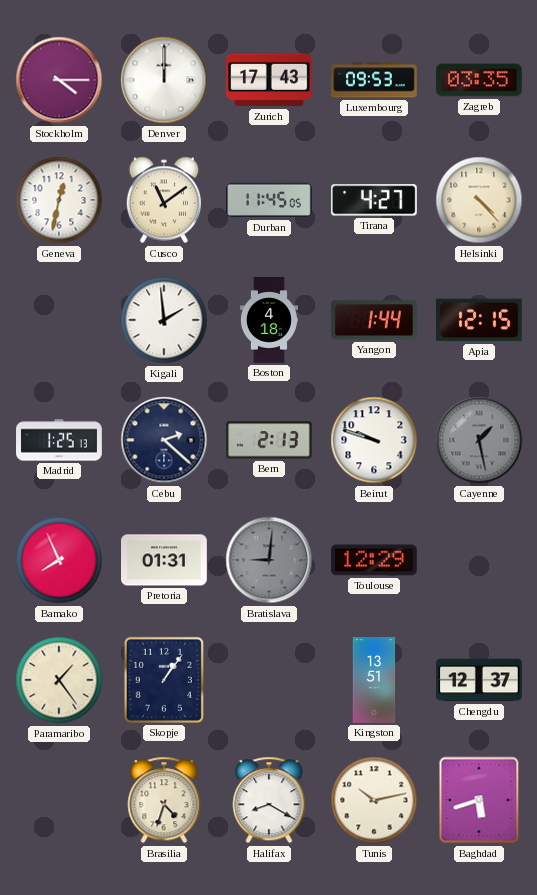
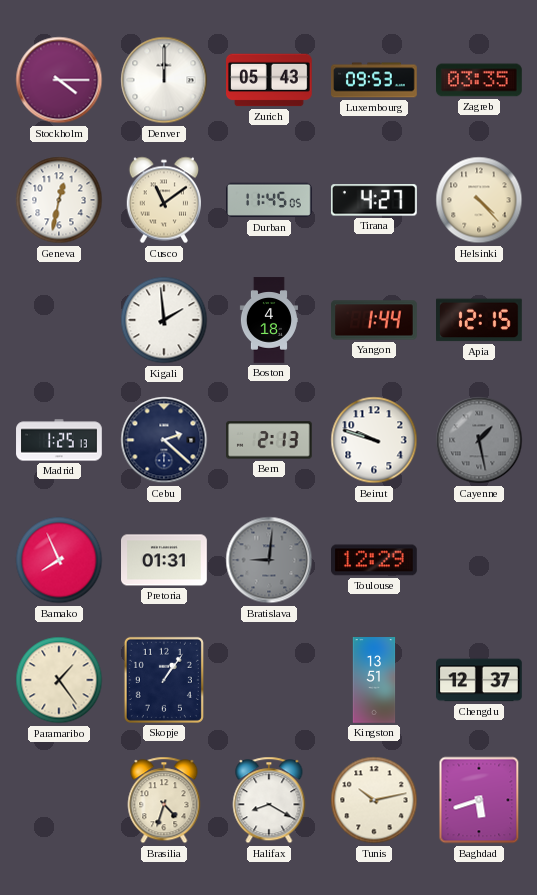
Zurich: 17:43 -> 05:43
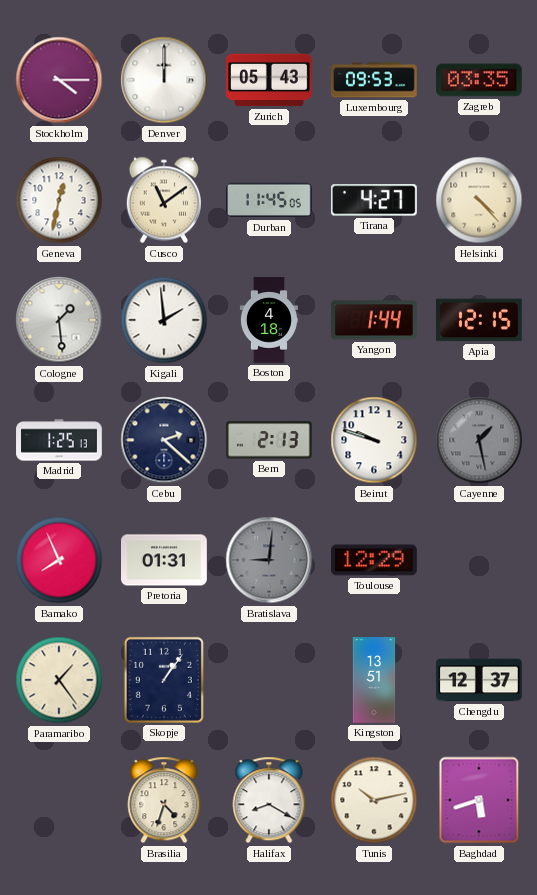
Cologne: none -> 1:29
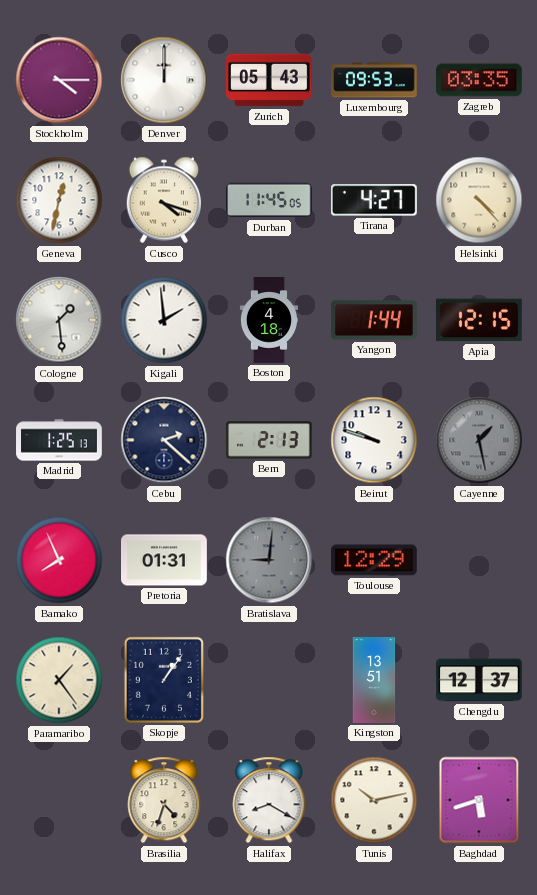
Cusco: 11:09 -> 4:18
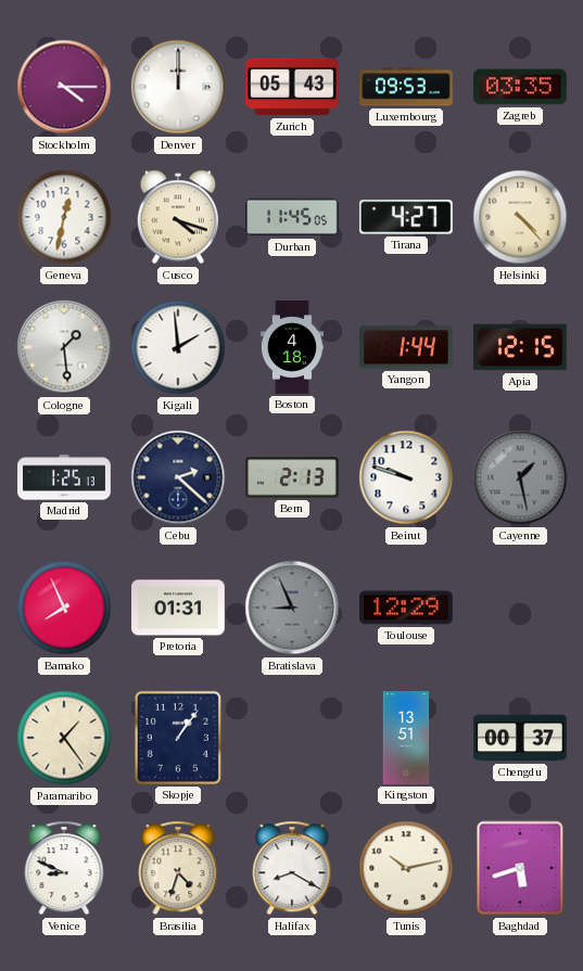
Bratislava: 9:01 -> 8:56
Chengdu: 12:37 -> 00:37
Venice: none -> 8:49
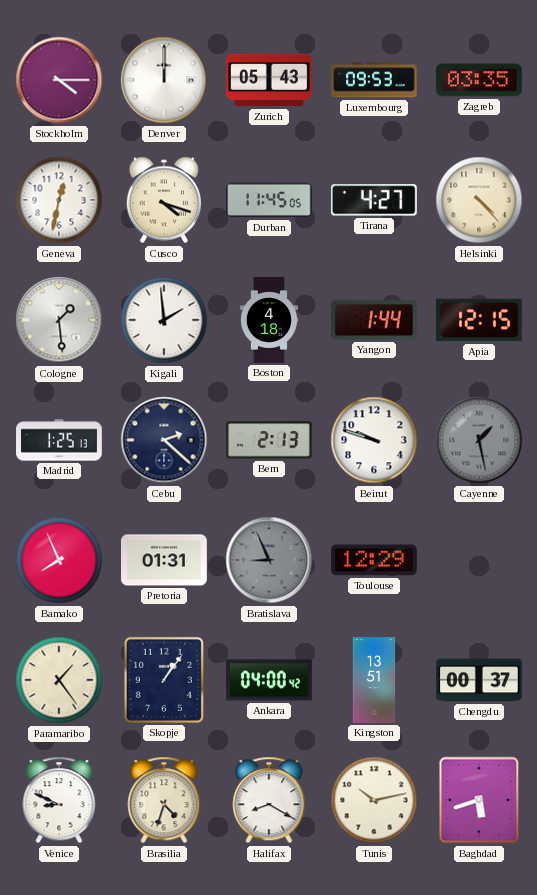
Ankara: none -> 04:00
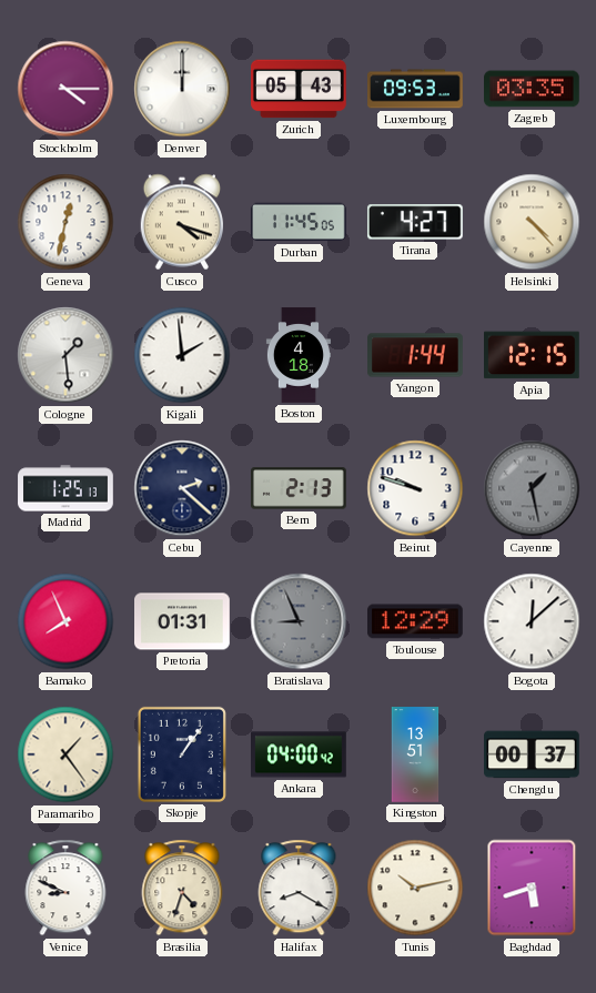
Bogota: none -> 12:08
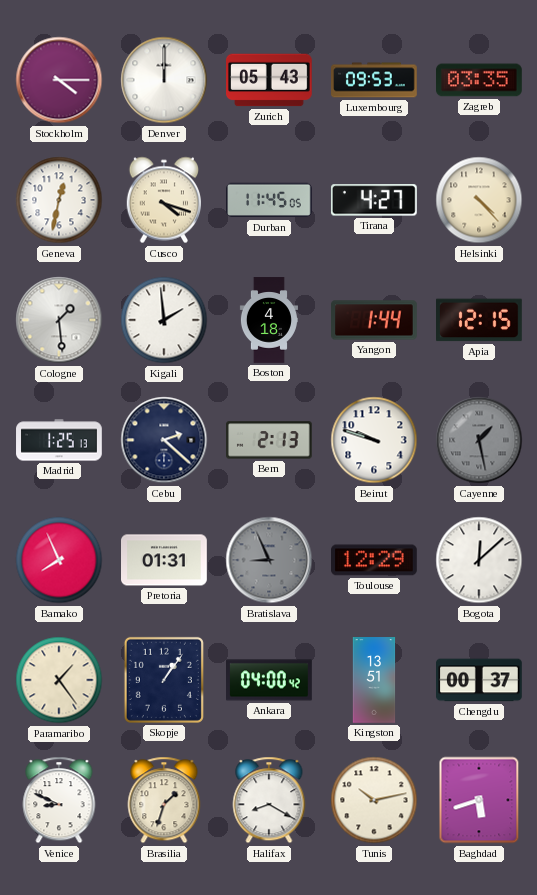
Brasilia: 4:33 -> 1:33
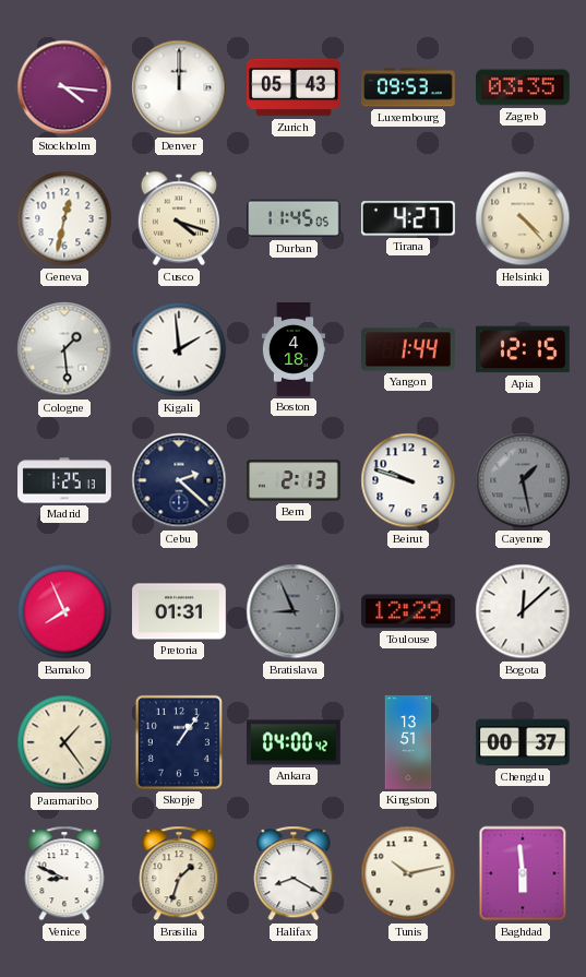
Stockholm: 4:15 -> 4:16
Baghdad: 5:42 -> 5:59
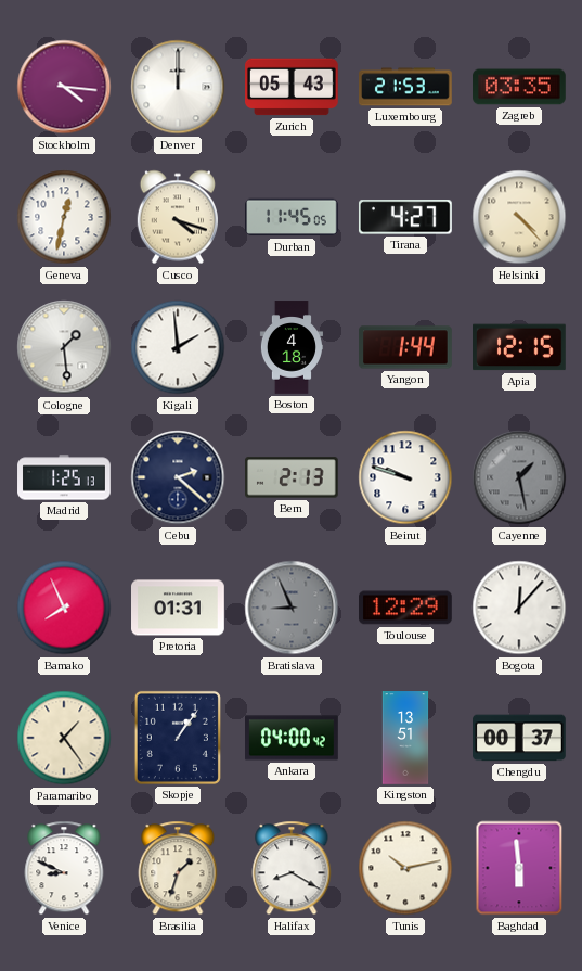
Luxembourg: 09:53 -> 21:53
Bogota: 12:08 -> 12:07
